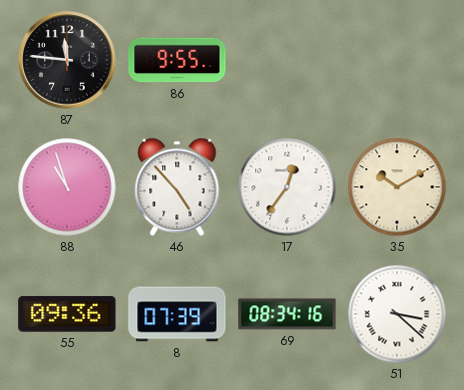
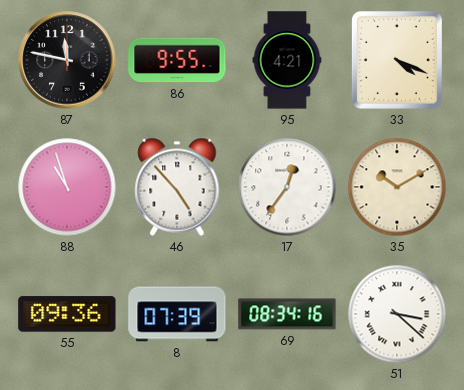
87: 11:46 -> 11:47
95: none -> 4:21
33: none -> 4:19
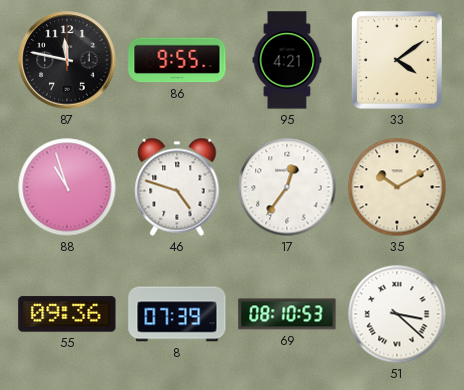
33: 4:19 -> 4:09
46: 4:53 -> 4:48
69: 08:34 -> 08:10
